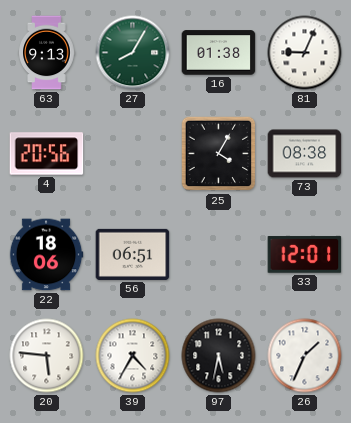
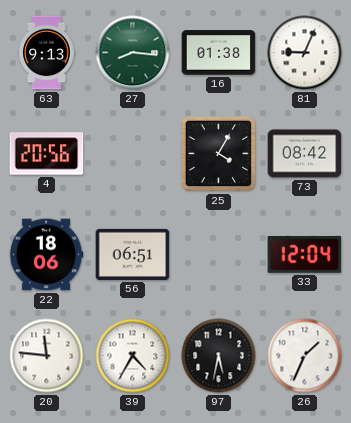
27: 8:05 -> 8:16
73: 08:38 -> 08:42
33: 12:01 -> 12:04
20: 5:46 -> 11:46
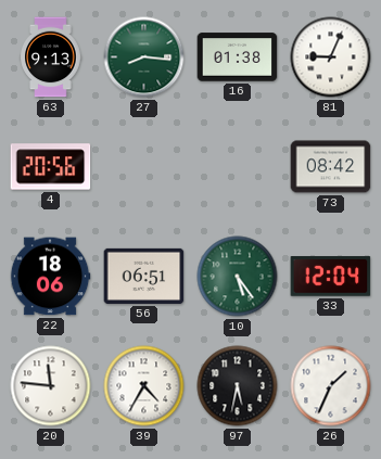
25: 4:05 -> none
10: none -> 5:24
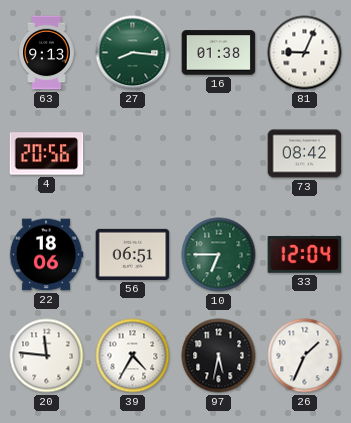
10: 5:24 -> 6:45
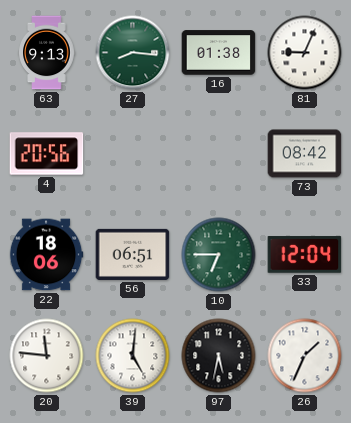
39: 4:35 -> 5:01
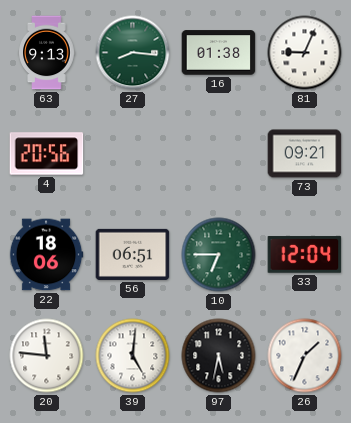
73: 08:42 -> 09:21
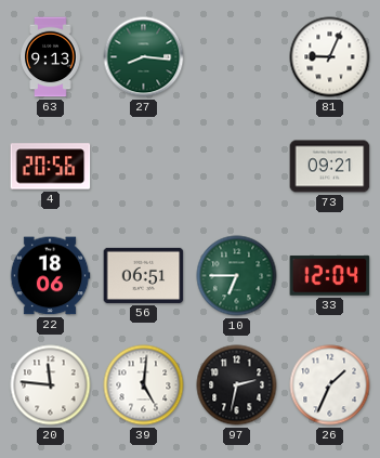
16: 01:38 -> none
97: 5:32 -> 2:32
